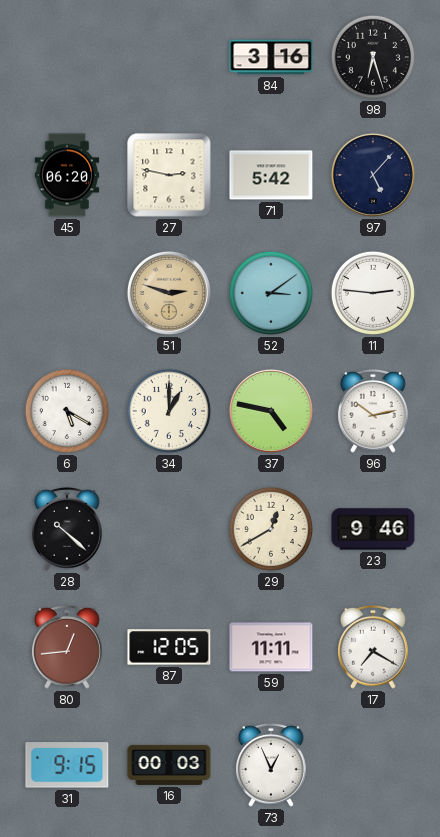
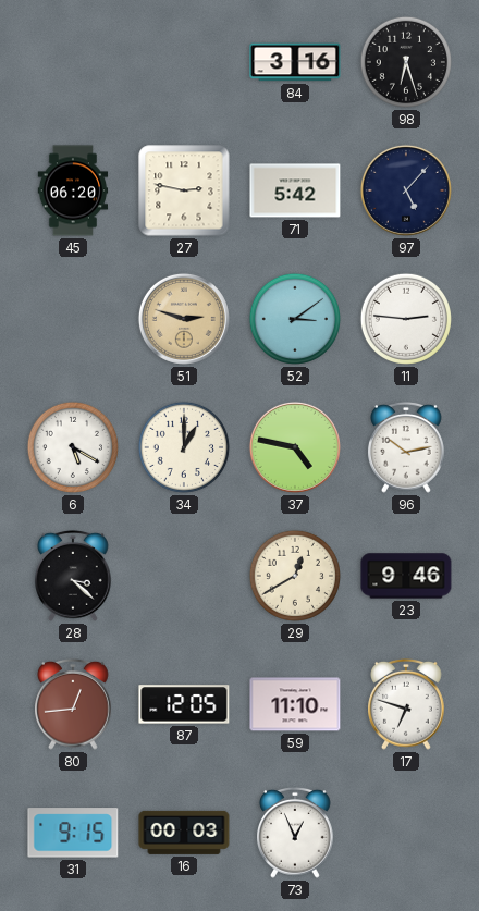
28: 10:22 -> 3:22
59: 11:11 -> 11:10
17: 7:20 -> 6:48
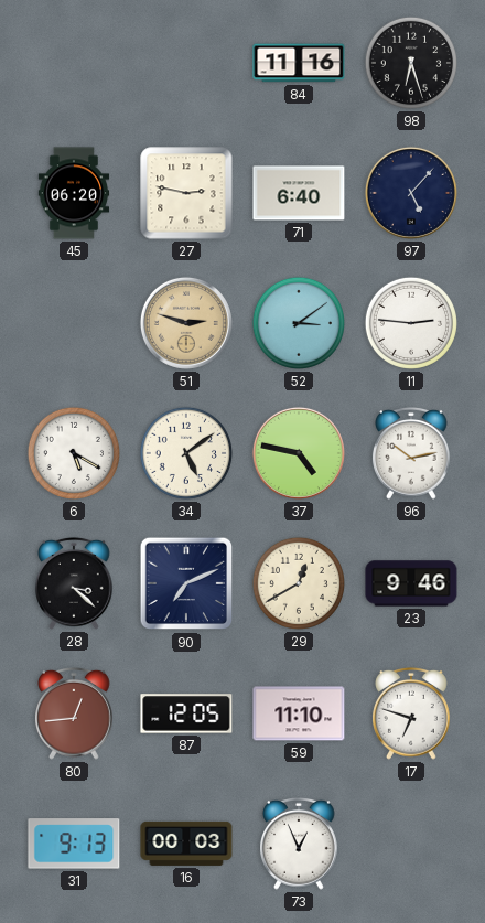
84: 3:16 -> 11:16
71: 5:42 -> 6:40
34: 1:00 -> 5:09
90: none -> 7:11
31: 9:15 -> 9:13
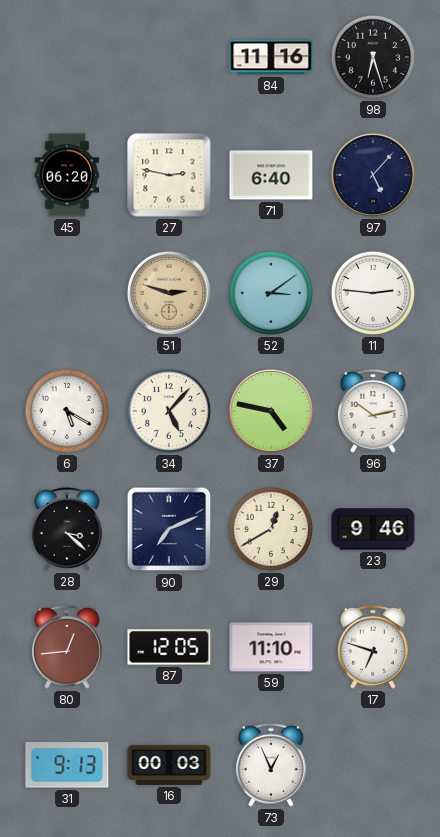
34: 5:09 -> 5:07
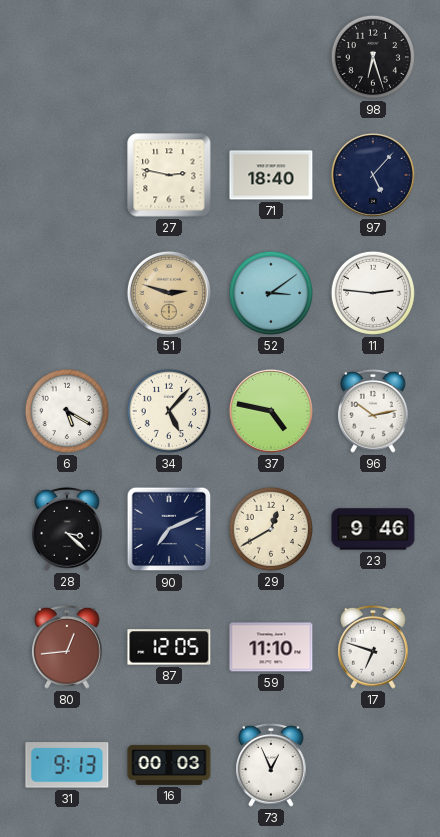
84: 11:16 -> none
45: 06:20 -> none
71: 6:40 -> 18:40
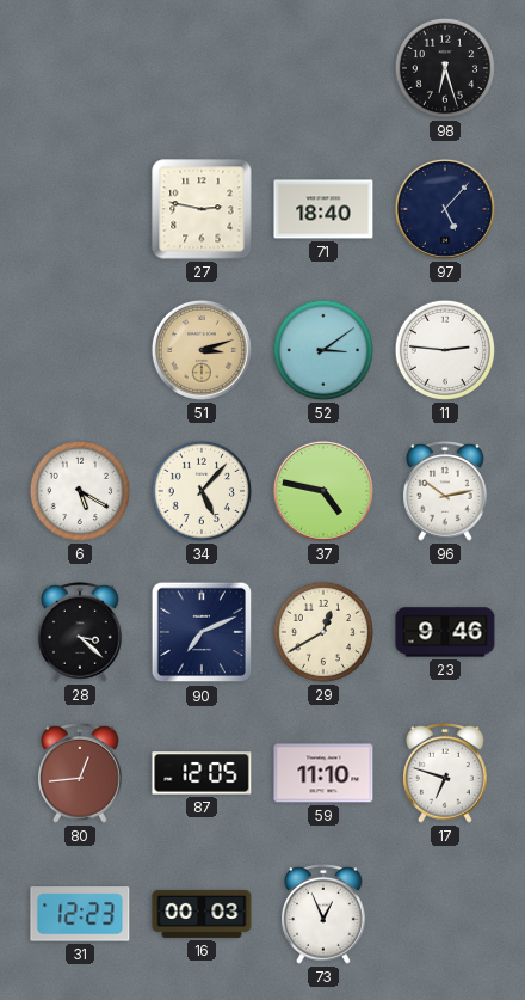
51: 2:48 -> 3:12
31: 9:13 -> 12:23
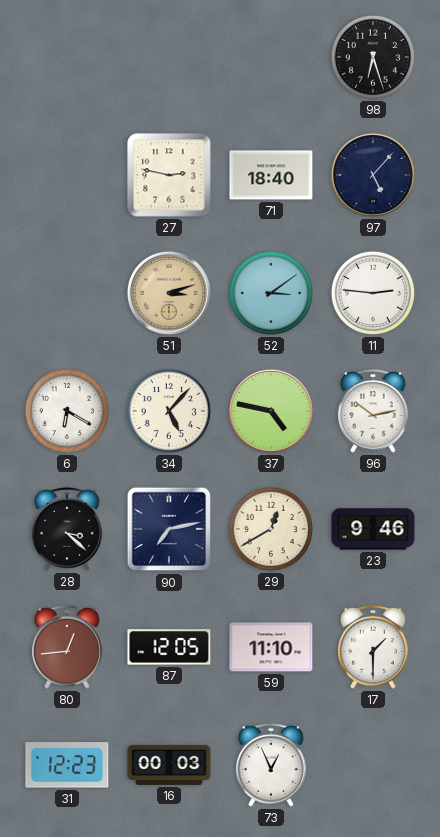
6: 5:20 -> 6:20
90: 7:11 -> 7:13
17: 6:48 -> 1:30
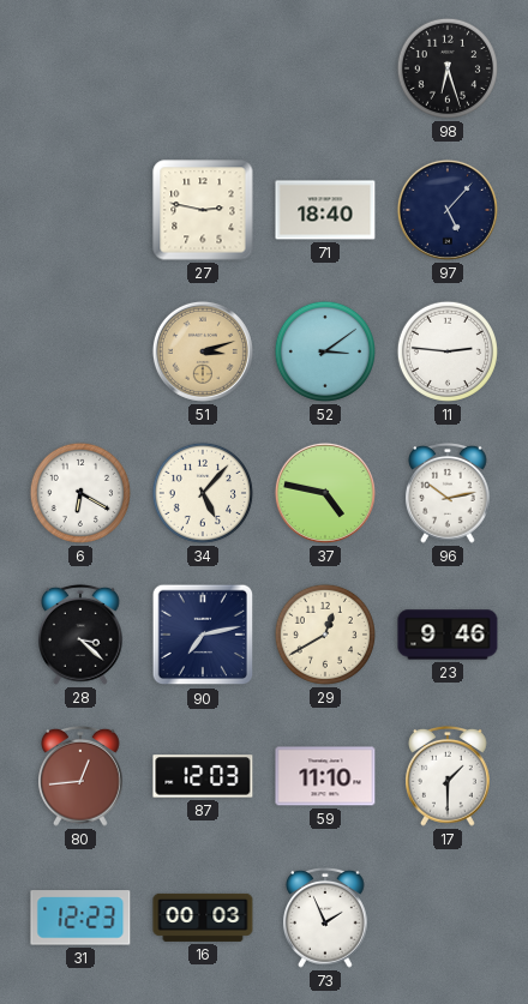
87: 12:05 -> 12:03
73: 12:56 -> 1:56
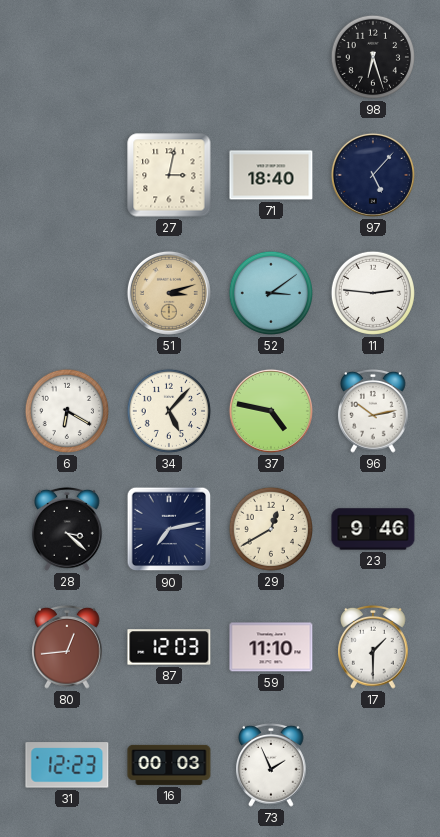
27: 2:47 -> 3:02
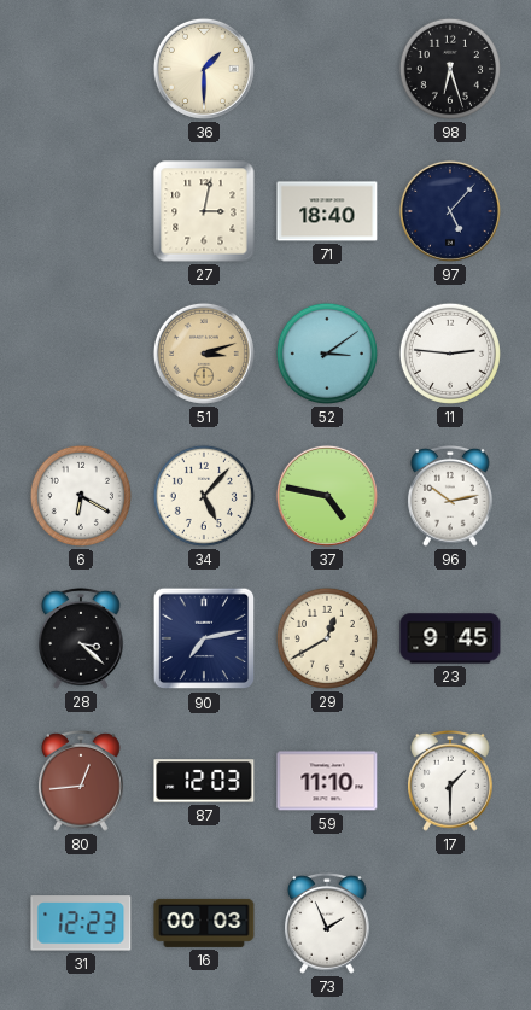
36: none -> 1:30
23: 9:46 -> 9:45
